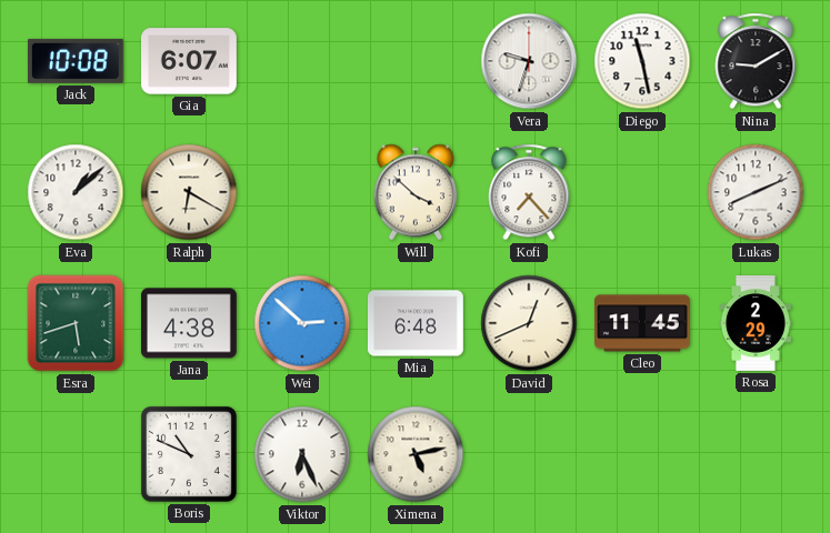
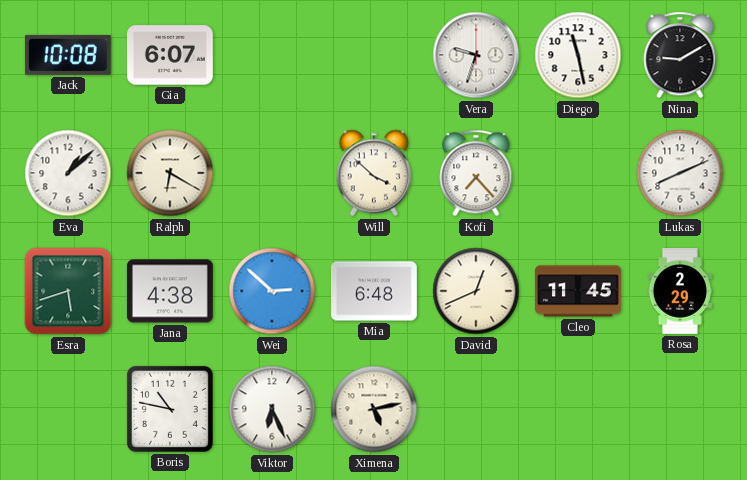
Boris: 10:49 -> 10:47
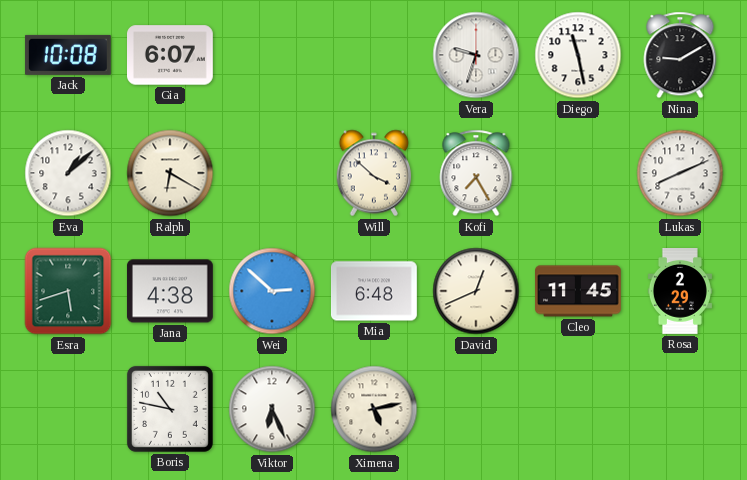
Kofi: 7:23 -> 7:25
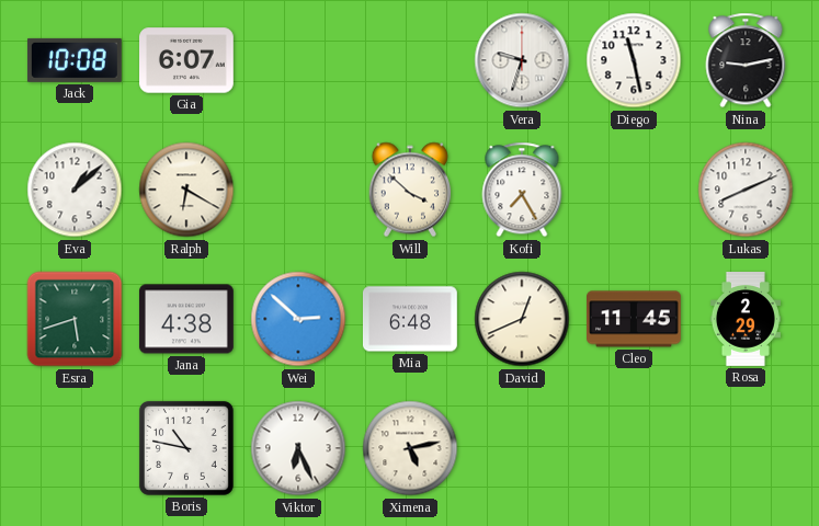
Nina: 9:10 -> 9:13
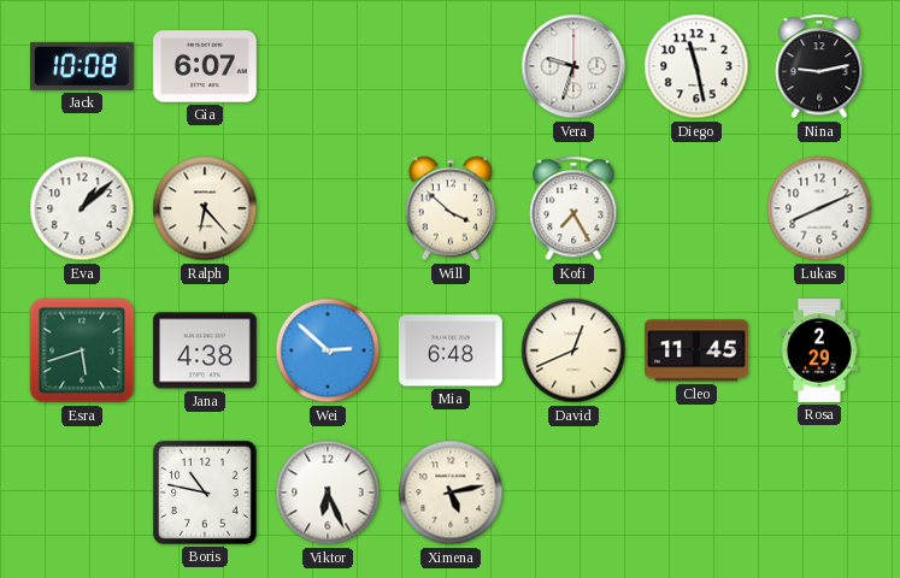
Ralph: 6:20 -> 6:23
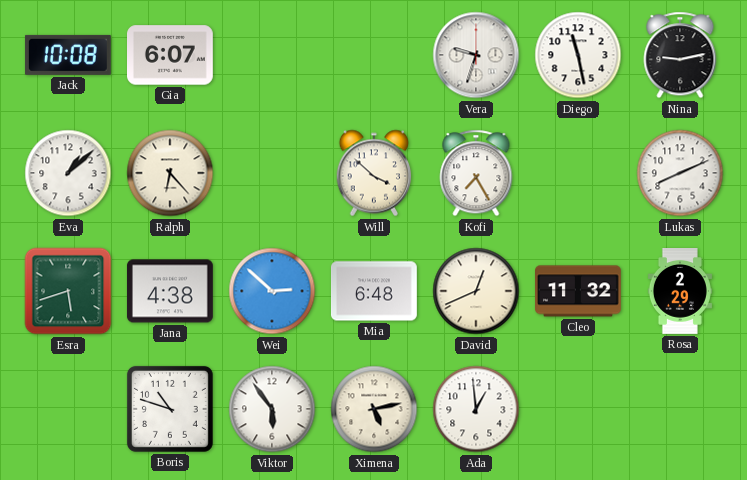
Cleo: 11:45 -> 11:32
Boris: 10:47 -> 10:48
Viktor: 6:26 -> 5:54
Ada: none -> 12:59
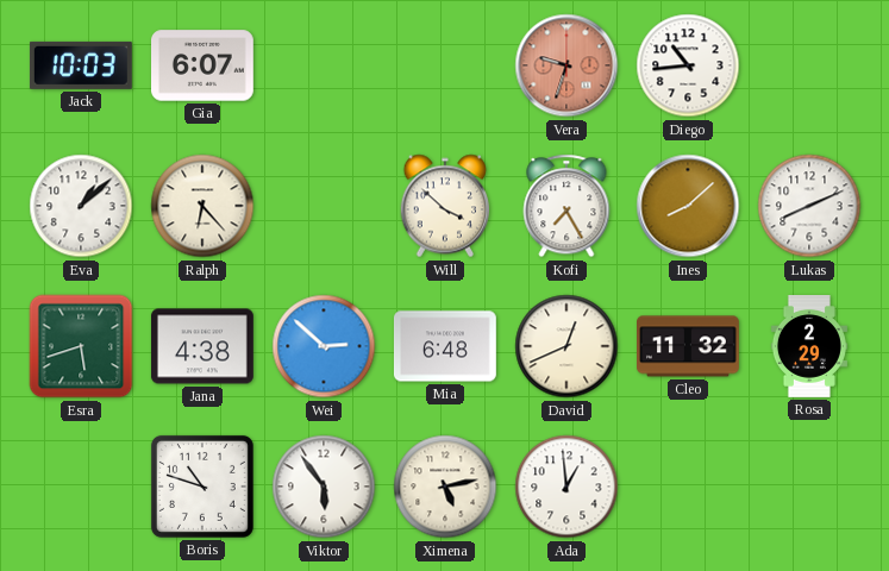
Jack: 10:08 -> 10:03
Vera dial: white -> salmon
Diego: 11:28 -> 10:44
Nina: 9:13 -> none
Ines: none -> 8:08
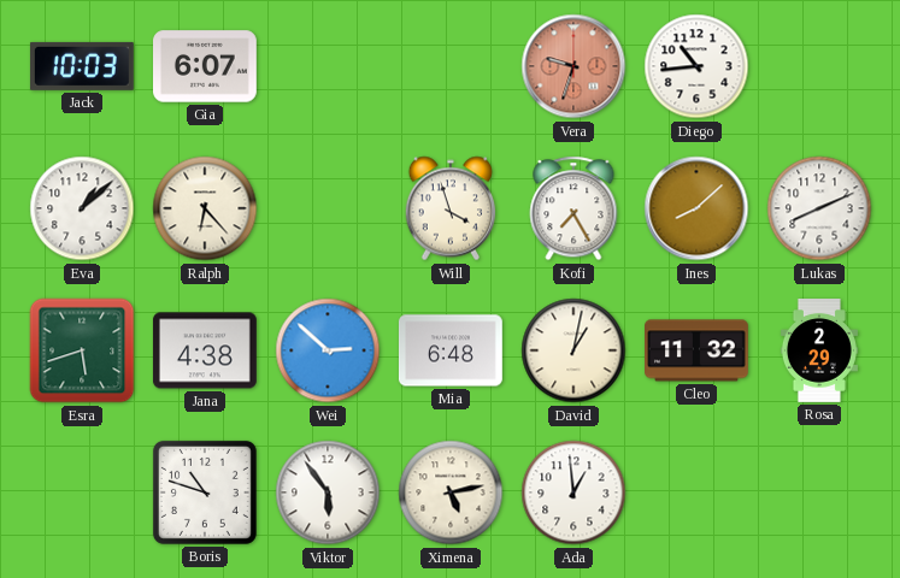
Will: 3:52 -> 3:57
David: 12:41 -> 1:02
